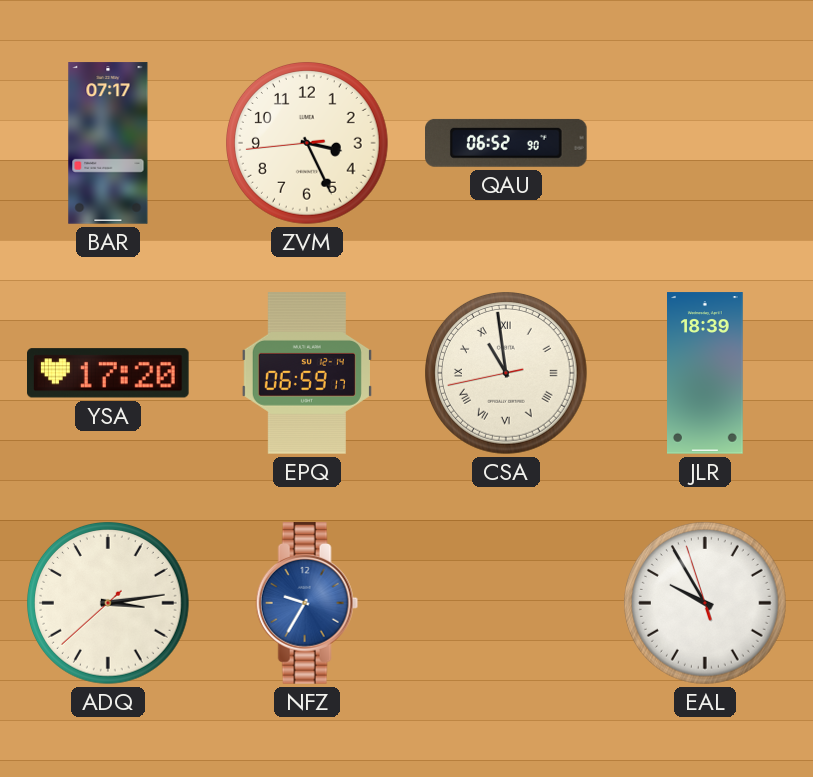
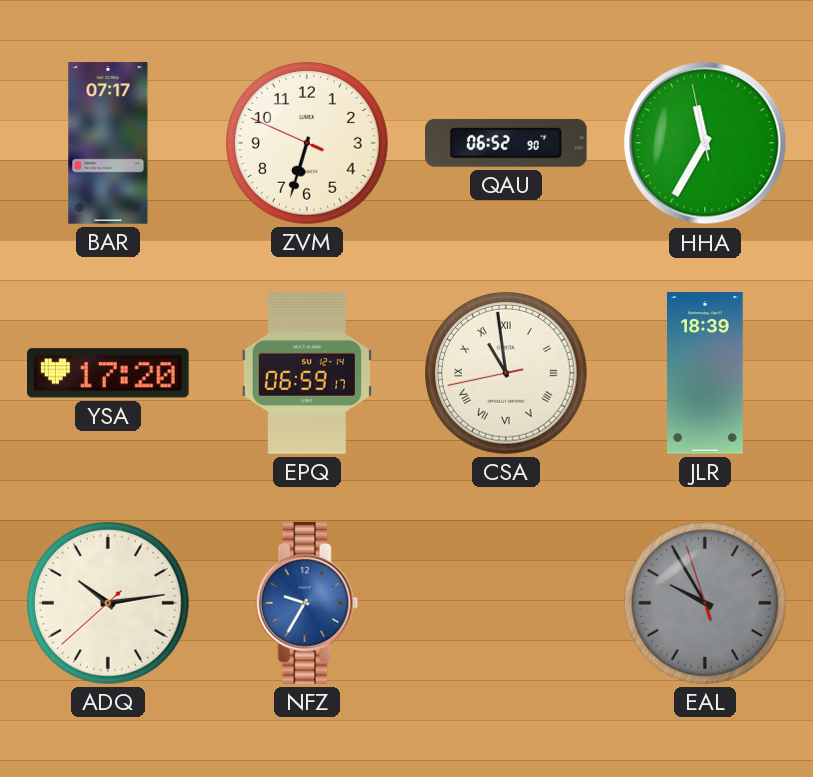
ZVM: 3:25 -> 6:32
HHA: none -> 11:34
ADQ: 3:13 -> 10:13
EAL dial: white -> grey
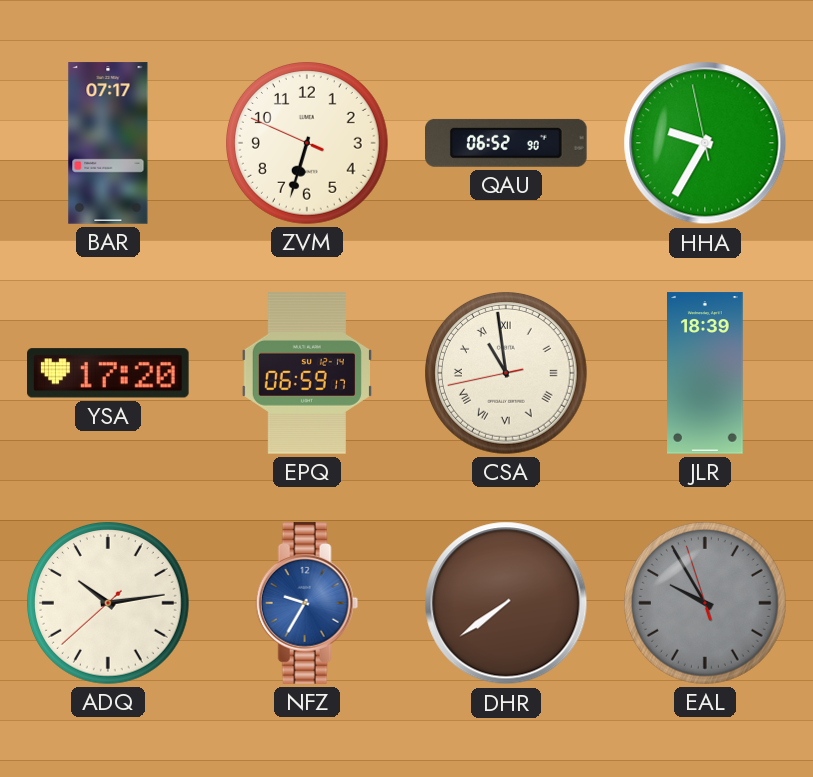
HHA: 11:34 -> 9:34
DHR: none -> 7:39
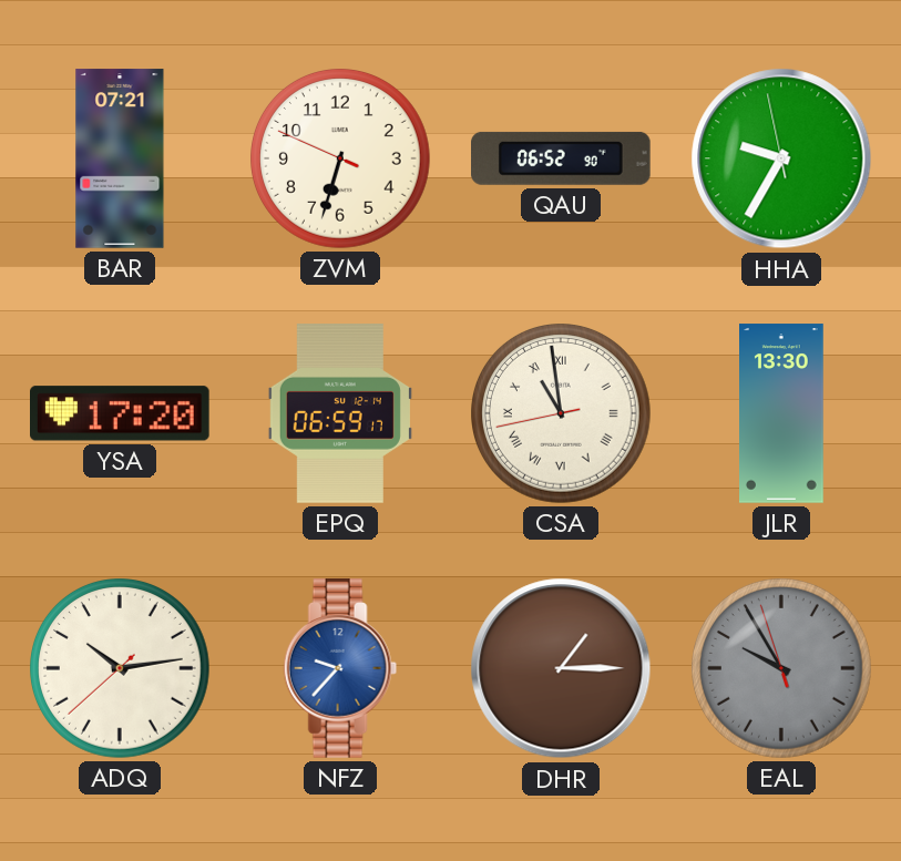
BAR: 07:17 -> 07:21
JLR: 18:39 -> 13:30
NFZ: 9:35 -> 9:37
DHR: 7:39 -> 1:15
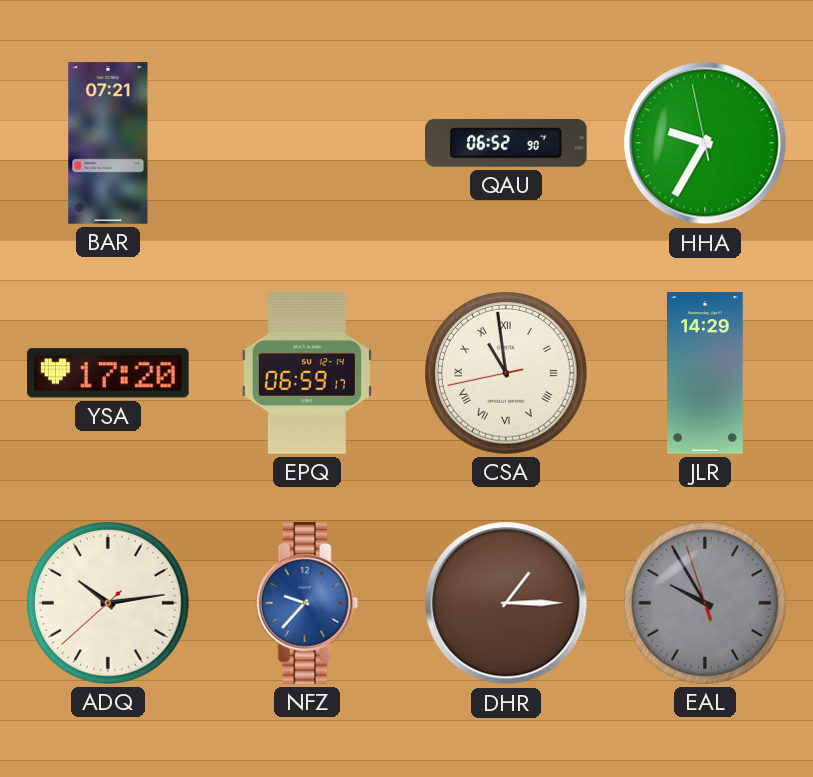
ZVM: 6:32 -> none
JLR: 13:30 -> 14:29
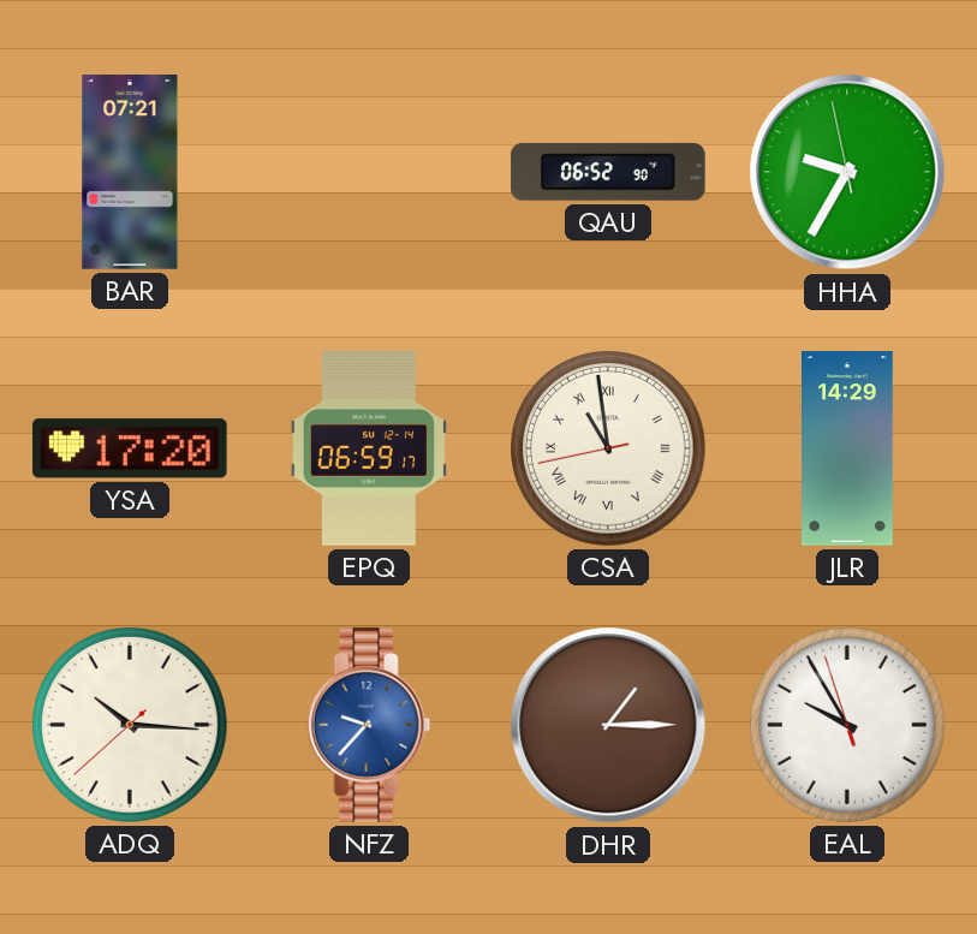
ADQ: 10:13 -> 10:15
EAL dial: grey -> white
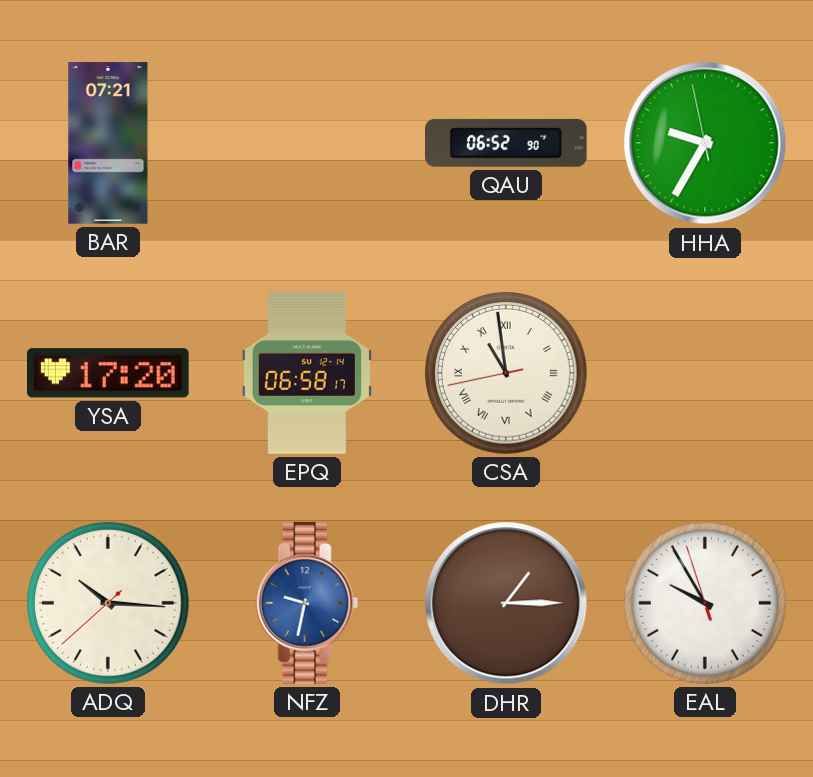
EPQ: 06:59 -> 06:58
JLR: 14:29 -> none
NFZ: 9:37 -> 9:32
